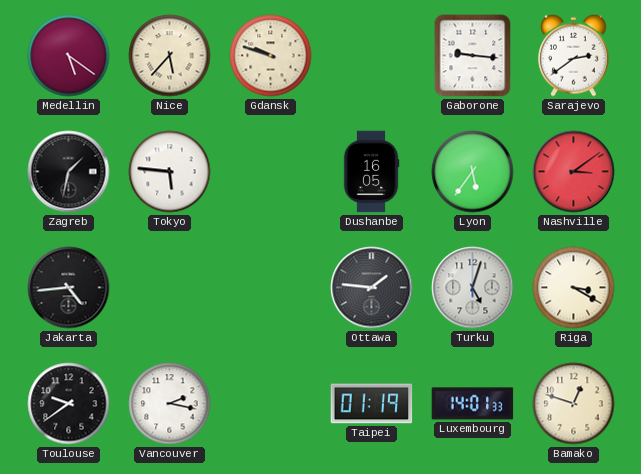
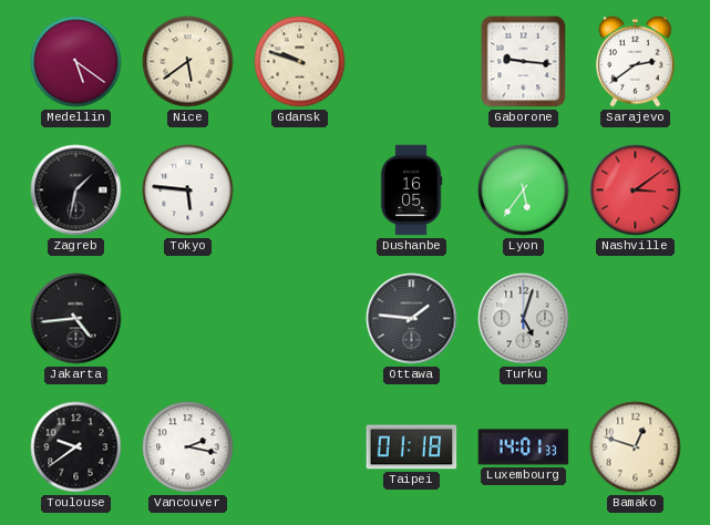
Nice: 5:37 -> 5:39
Riga: 3:20 -> none
Taipei: 01:19 -> 01:18
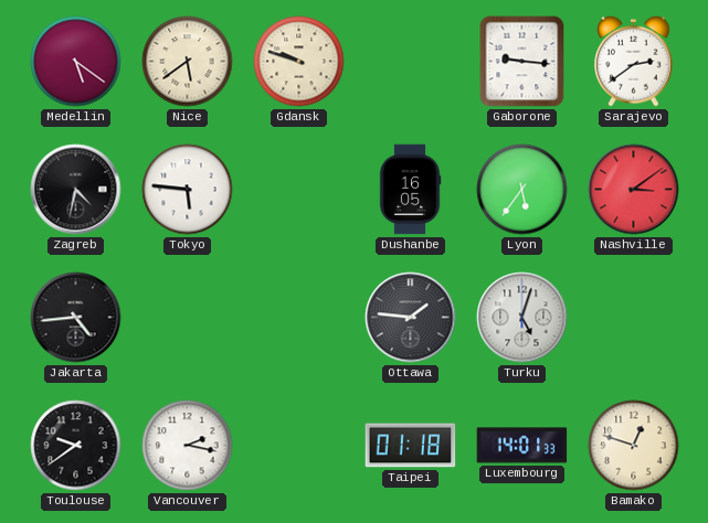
Zagreb: 1:32 -> 4:32
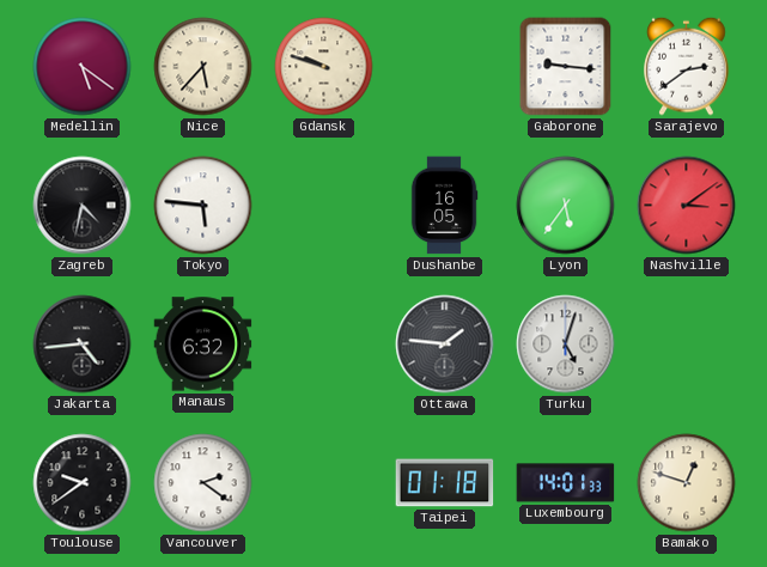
Nice: 5:39 -> 5:37
Manaus: none -> 6:32
Vancouver: 2:17 -> 2:21
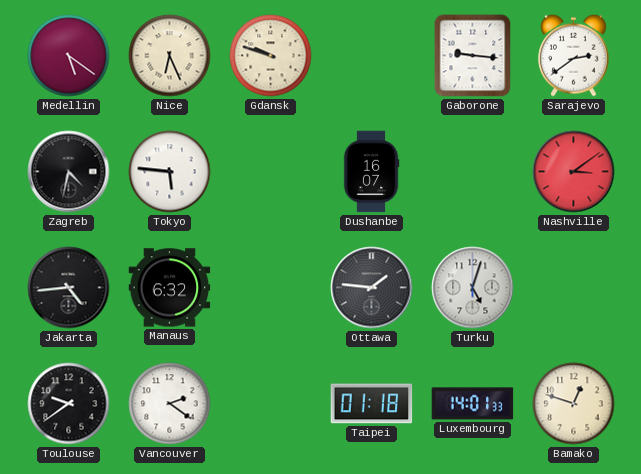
Nice: 5:37 -> 6:26
Dushanbe: 16:05 -> 16:07
Lyon: 5:36 -> none
